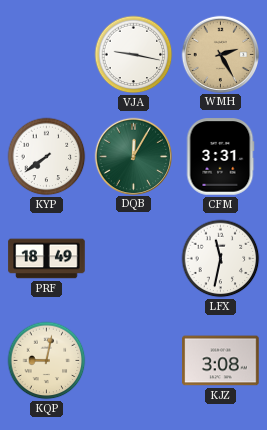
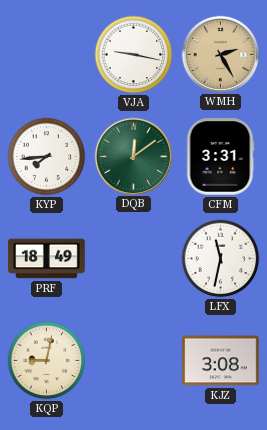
KYP: 7:39 -> 7:44
DQB: 12:05 -> 12:09
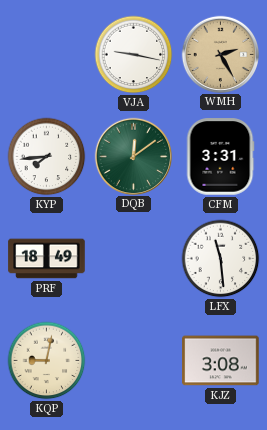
LFX: 11:32 -> 11:29
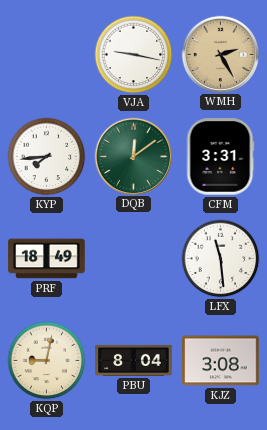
PBU: none -> 8:04
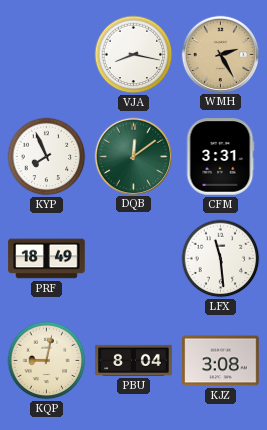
VJA: 9:17 -> 8:17
KYP: 7:44 -> 7:56
